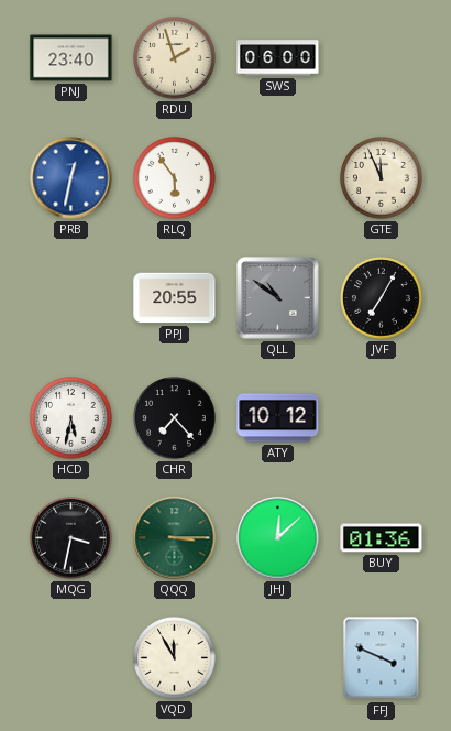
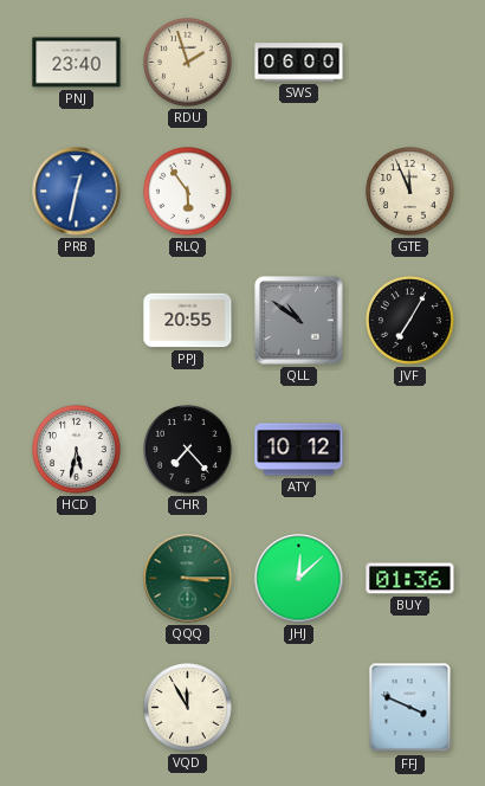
MQG: 3:32 -> none
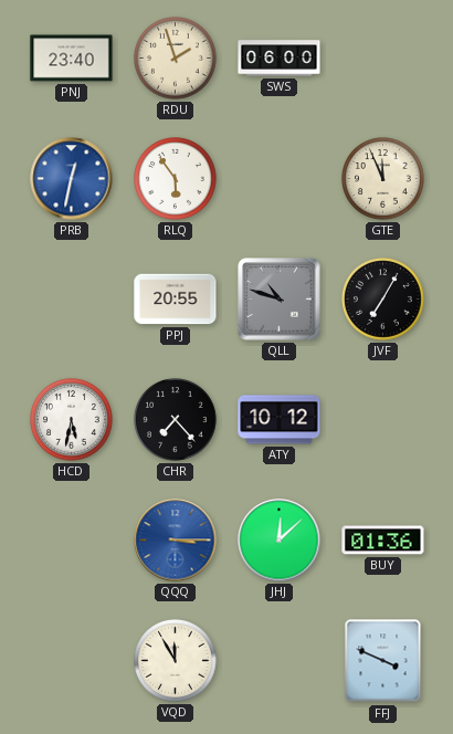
QLL: 10:51 -> 10:48
QQQ dial: green -> blue
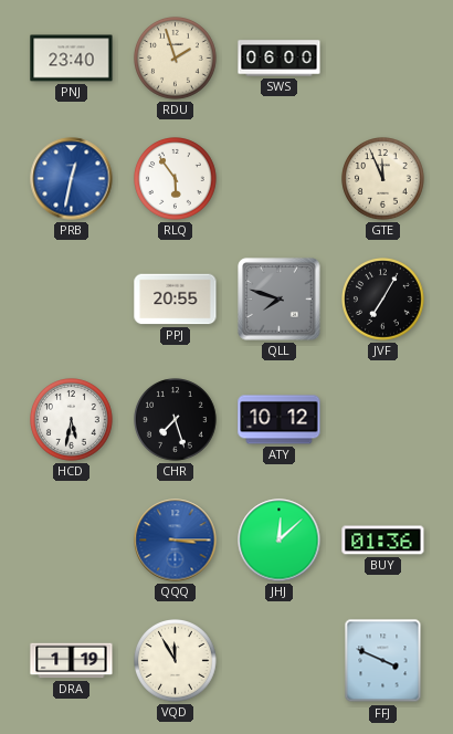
QLL: 10:48 -> 7:48
CHR: 7:23 -> 7:27
DRA: none -> 1:19
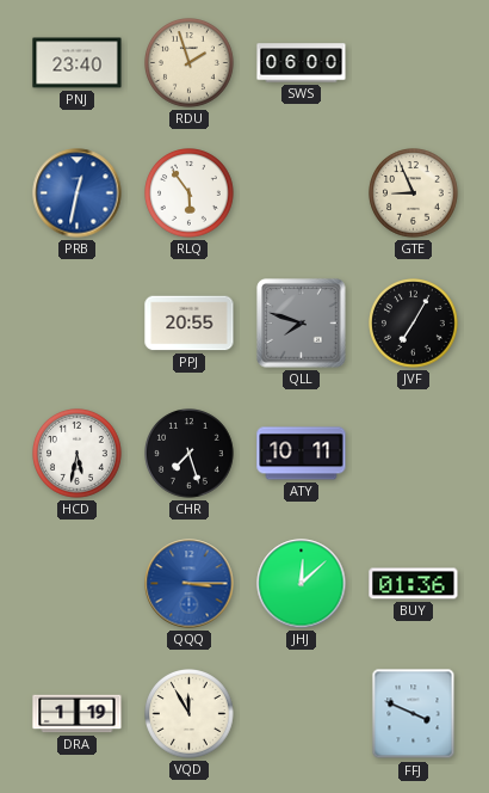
GTE: 11:56 -> 8:56
ATY: 10:12 -> 10:11
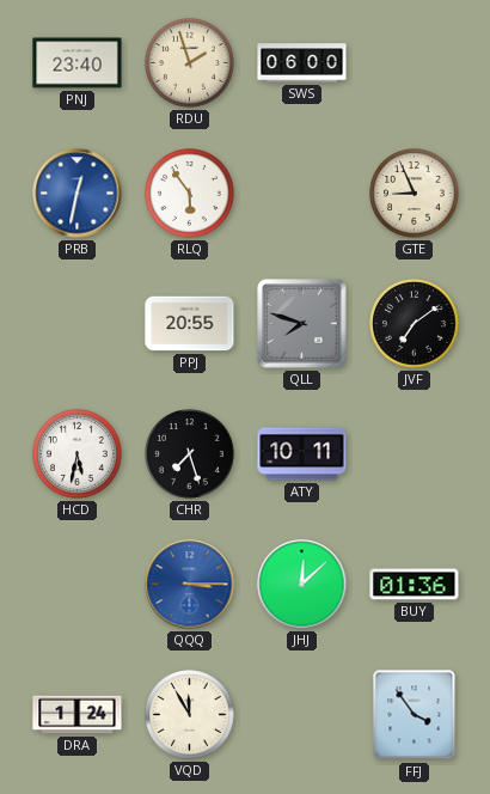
JVF: 7:05 -> 7:09
DRA: 1:19 -> 1:24
FFJ: 3:49 -> 3:54
